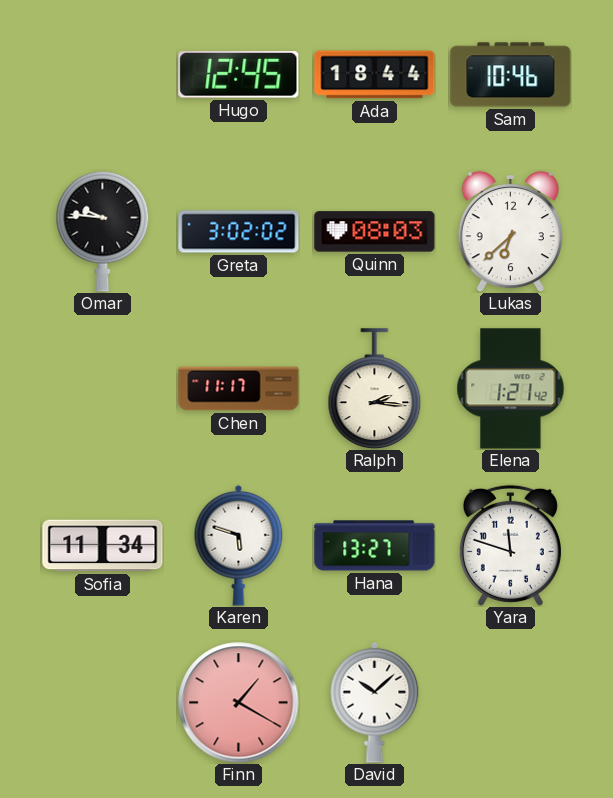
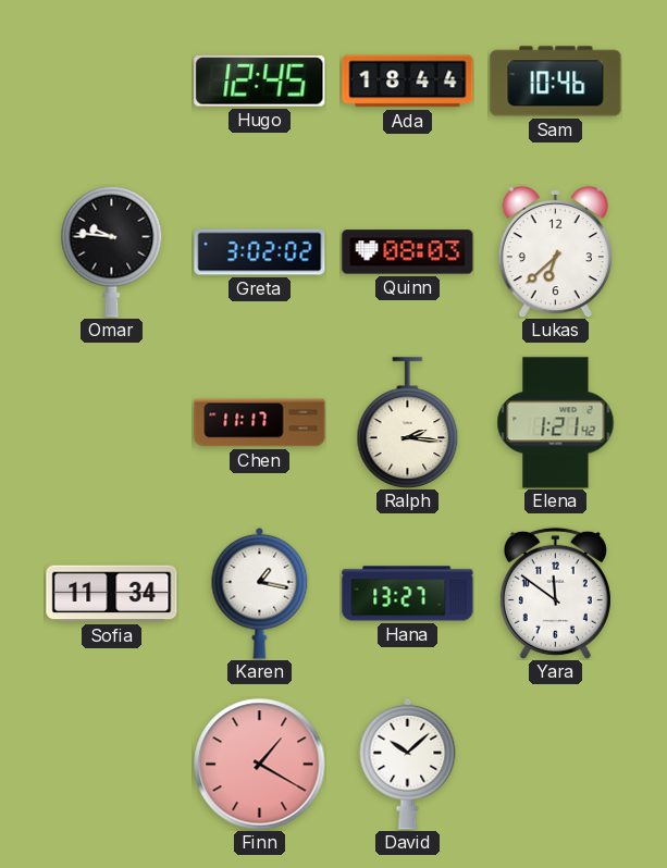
Karen: 5:48 -> 1:17
Yara: 11:48 -> 11:51
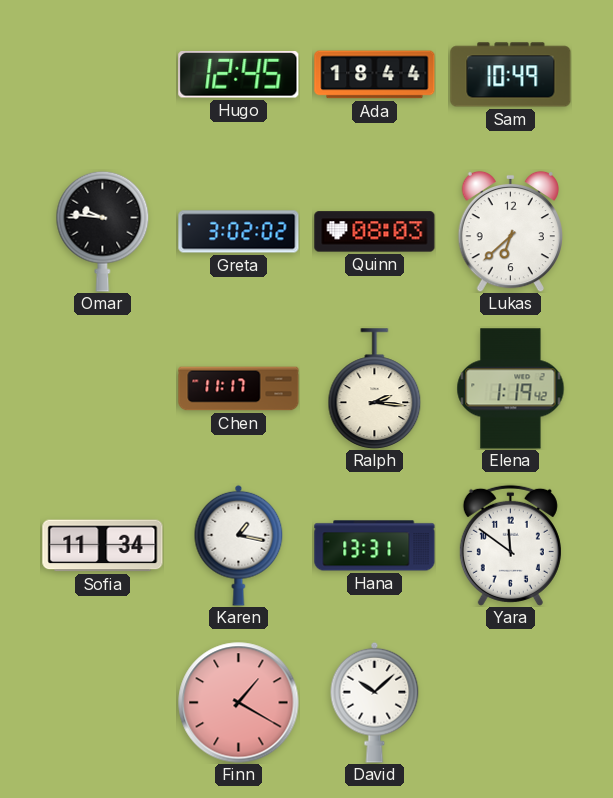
Sam: 10:46 -> 10:49
Elena: 1:21 -> 1:19
Hana: 13:27 -> 13:31
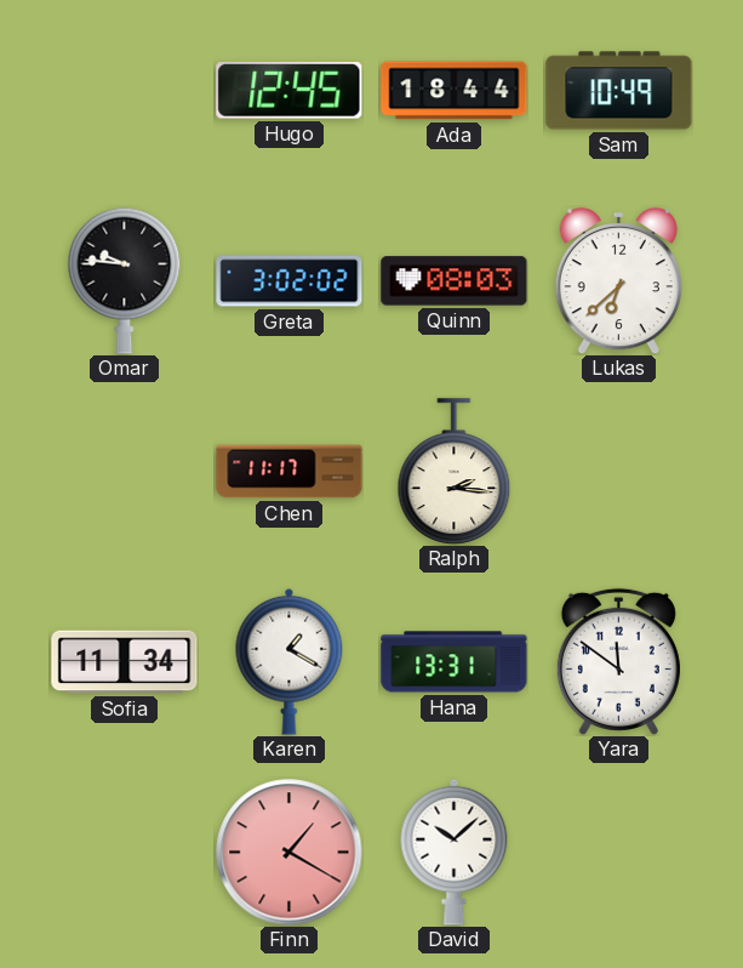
Elena: 1:19 -> none
Karen: 1:17 -> 1:20
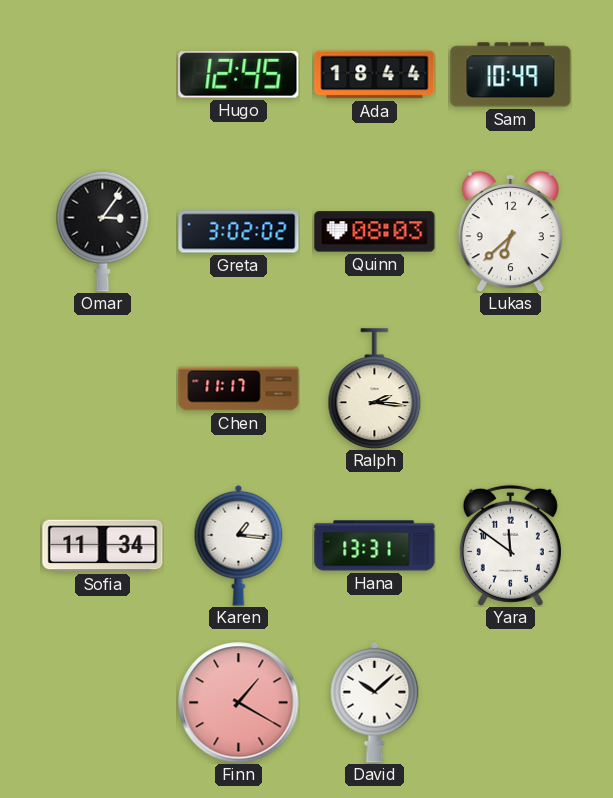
Omar: 9:46 -> 3:06
Karen: 1:20 -> 1:16
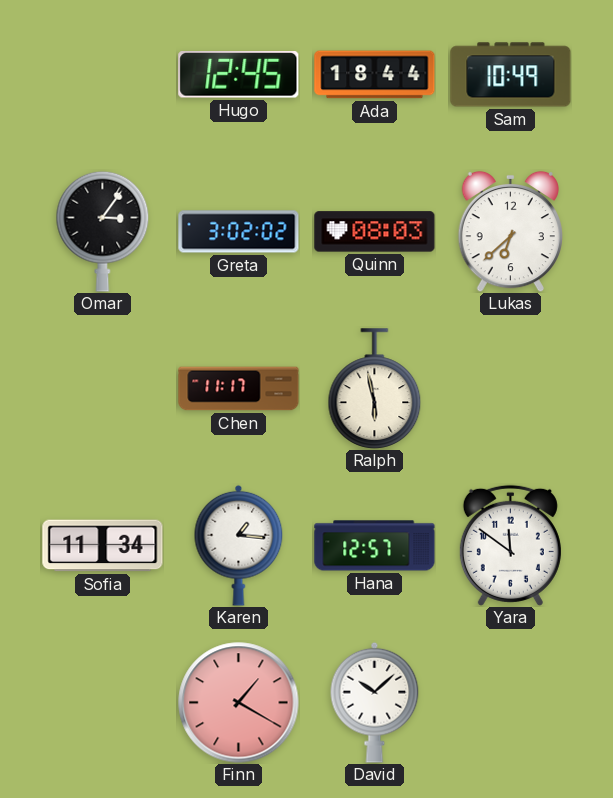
Ralph: 2:16 -> 5:58
Hana: 13:31 -> 12:57
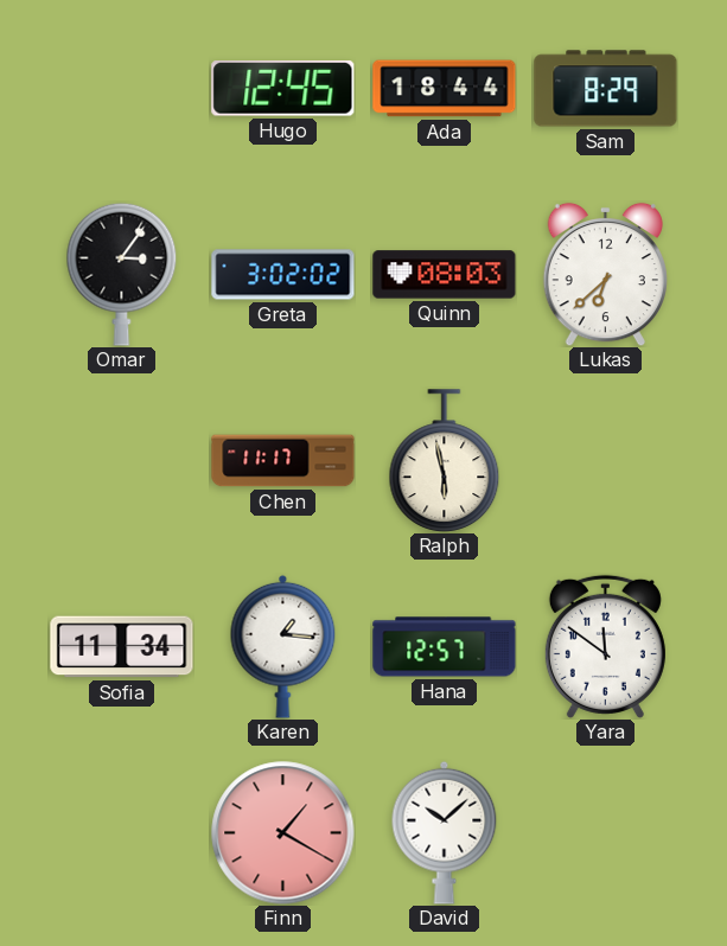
Sam: 10:49 -> 8:29
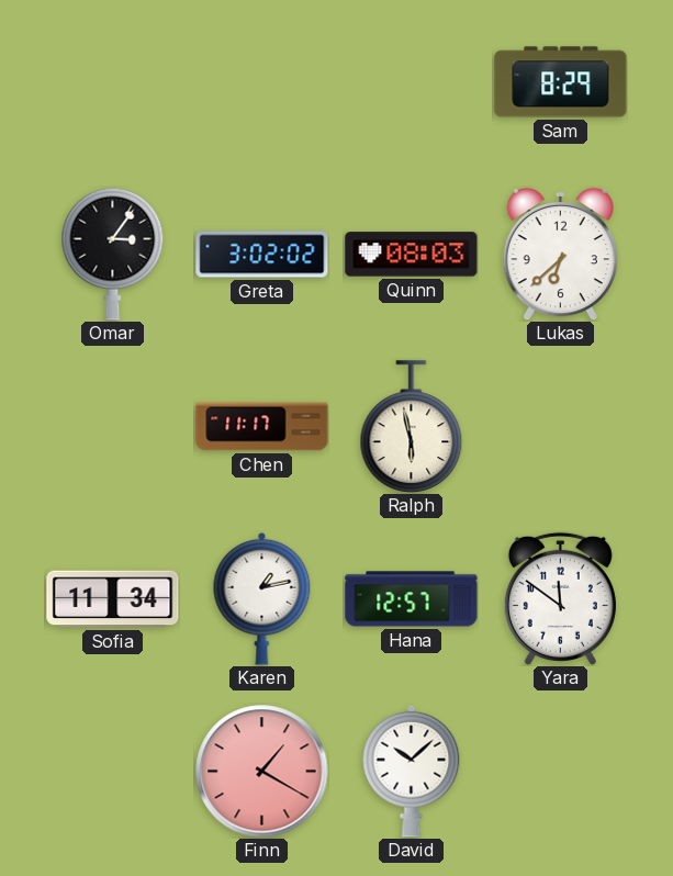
Hugo: 12:45 -> none
Ada: 18:44 -> none
Karen: 1:16 -> 1:13
